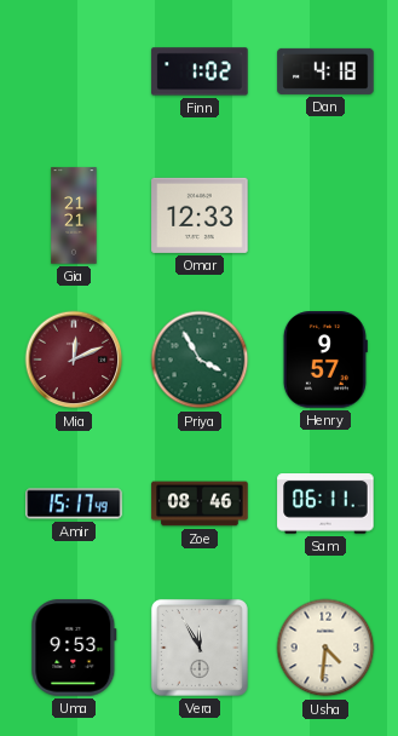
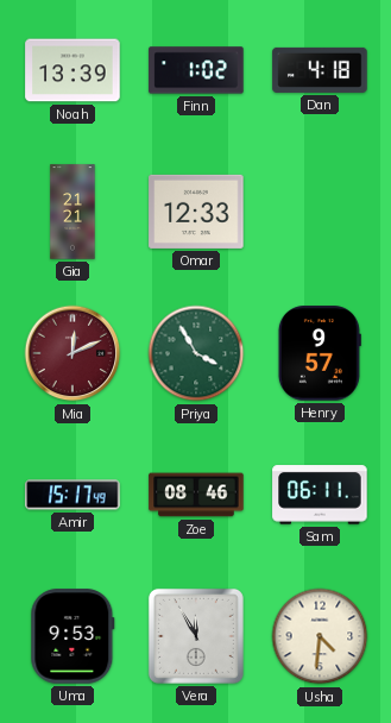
Noah: none -> 13:39
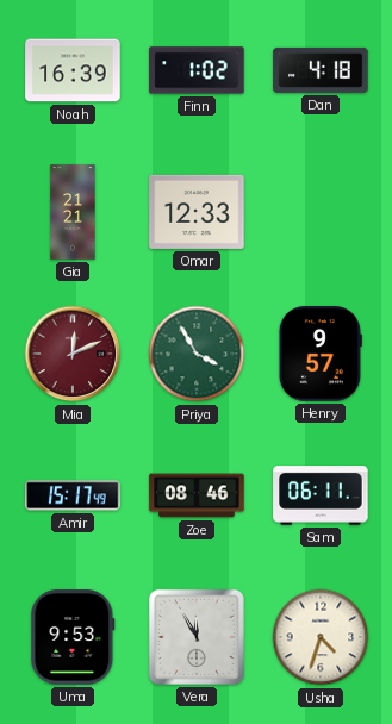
Noah: 13:39 -> 16:39
Usha: 4:31 -> 4:33
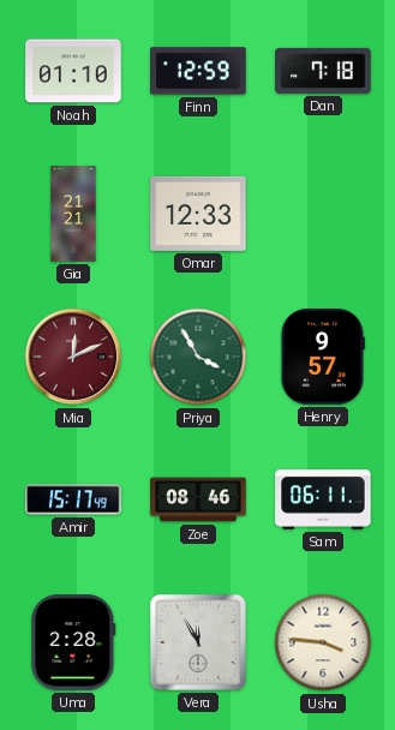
Noah: 16:39 -> 01:10
Finn: 1:02 -> 12:59
Dan: 4:18 -> 7:18
Uma: 9:53 -> 2:28
Usha: 4:33 -> 3:46
